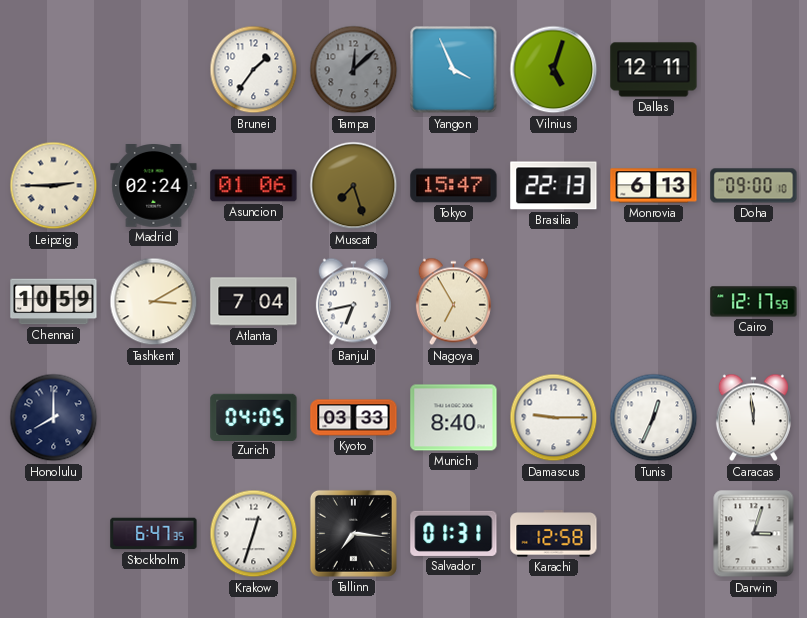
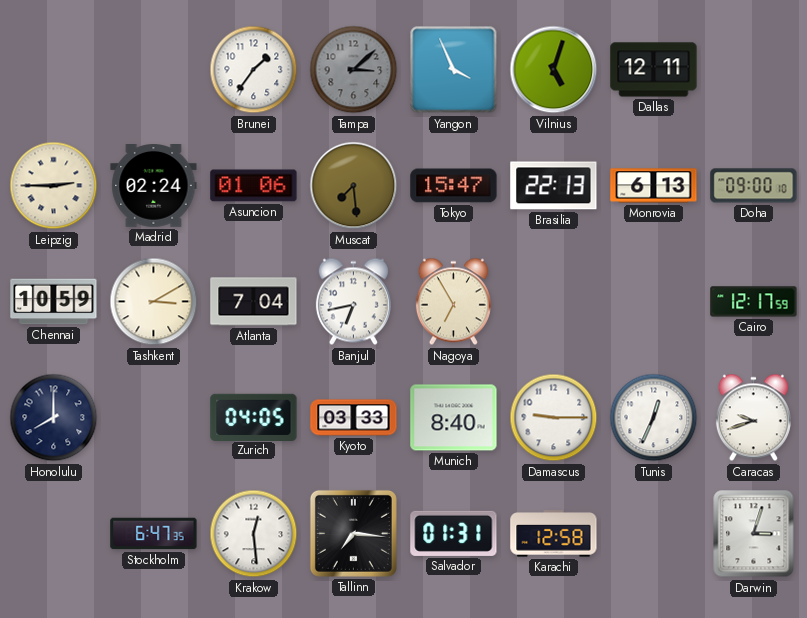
Tampa: 12:08 -> 3:08
Muscat: 7:27 -> 7:29
Caracas: 11:59 -> 9:42
Krakow: 12:33 -> 12:29
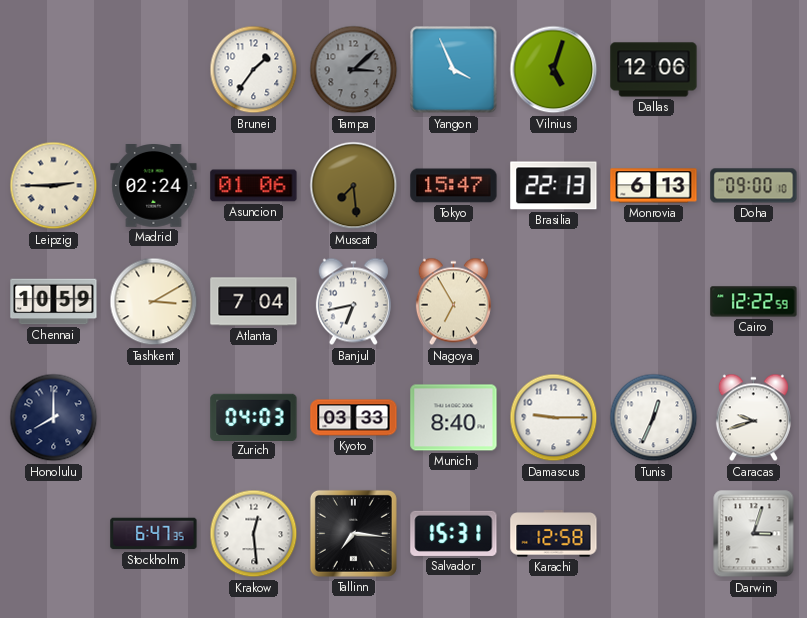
Dallas: 12:11 -> 12:06
Cairo: 12:17 -> 12:22
Zurich: 04:05 -> 04:03
Salvador: 01:31 -> 15:31
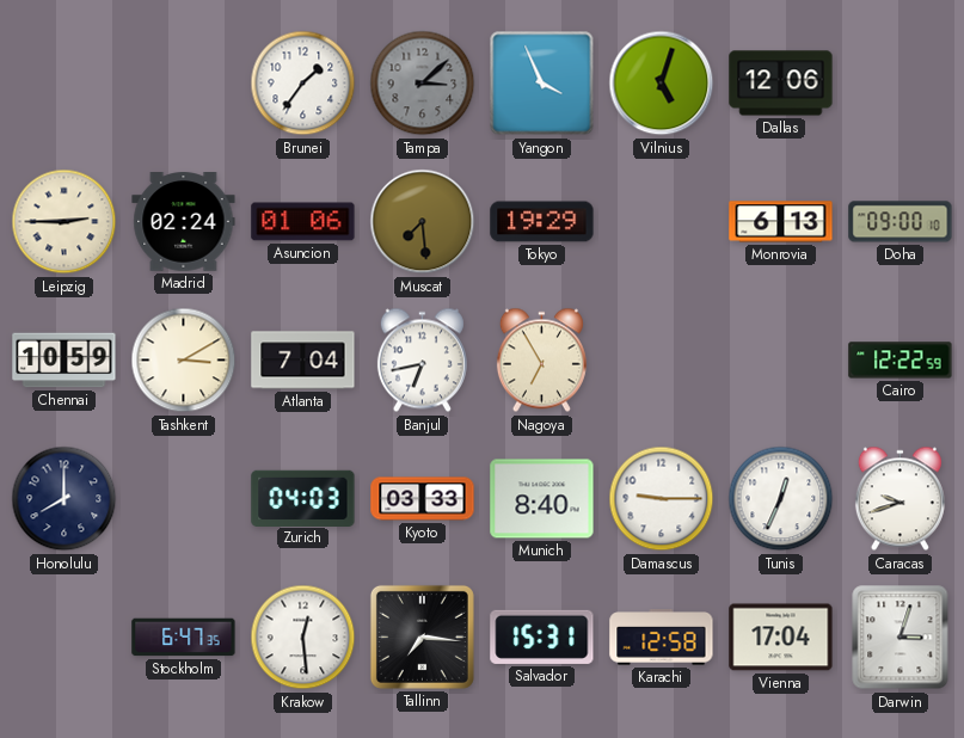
Tokyo: 15:47 -> 19:29
Brasilia: 22:13 -> none
Vienna: none -> 17:04
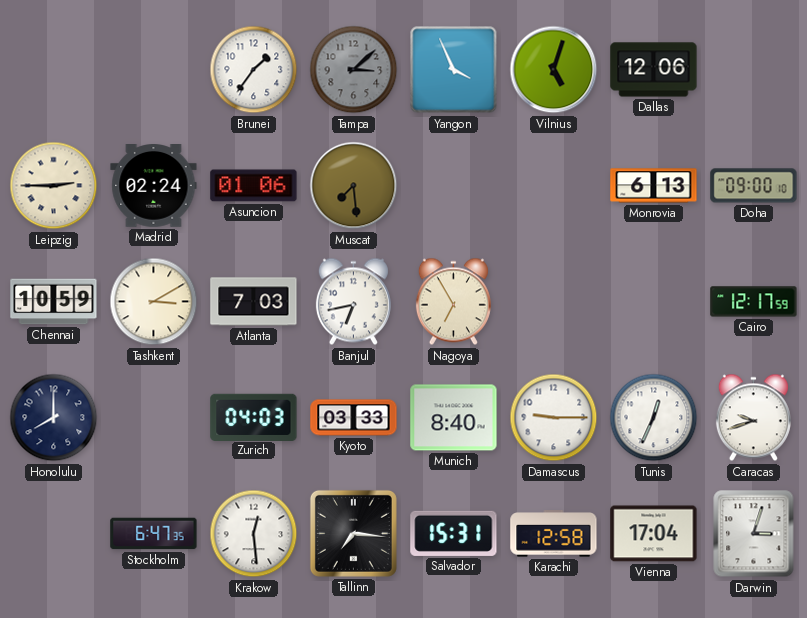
Tokyo: 19:29 -> none
Atlanta: 7:04 -> 7:03
Cairo: 12:22 -> 12:17
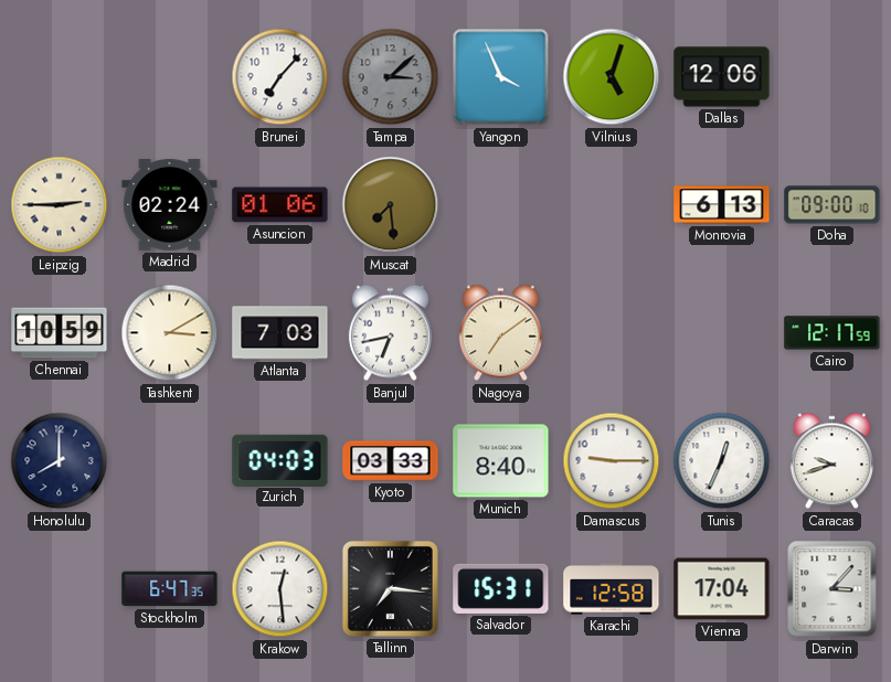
Brunei: 1:36 -> 7:07
Nagoya: 6:55 -> 7:09
Darwin: 3:03 -> 3:07
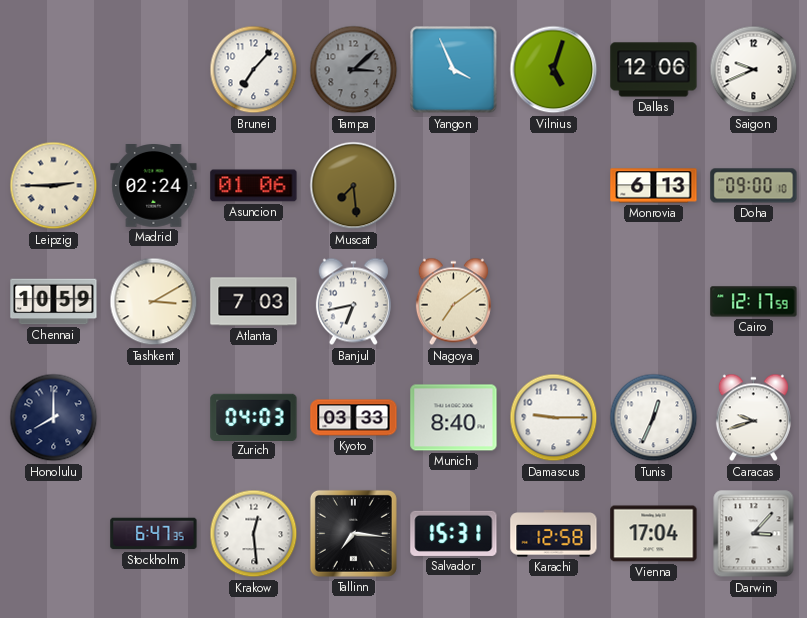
Saigon: none -> 9:41
